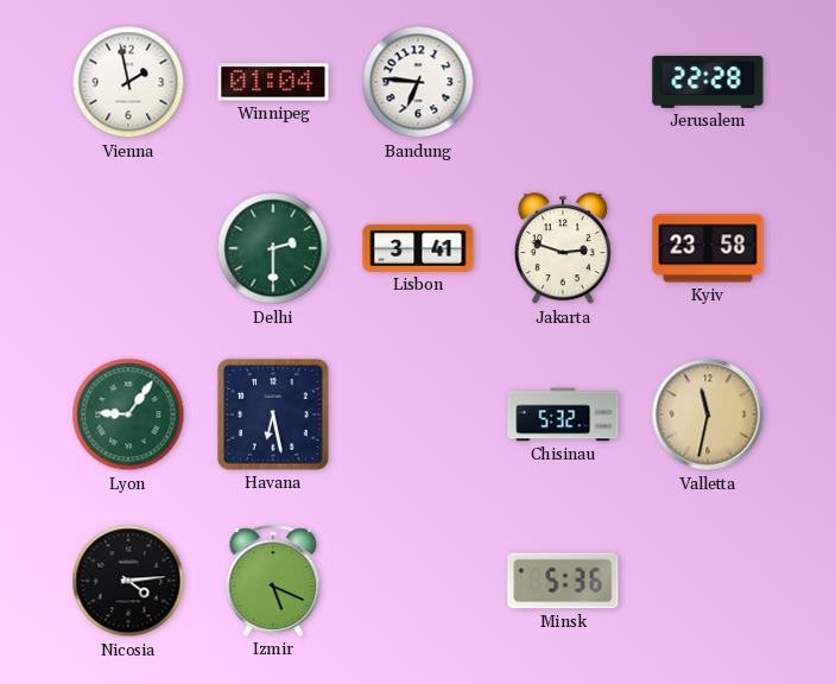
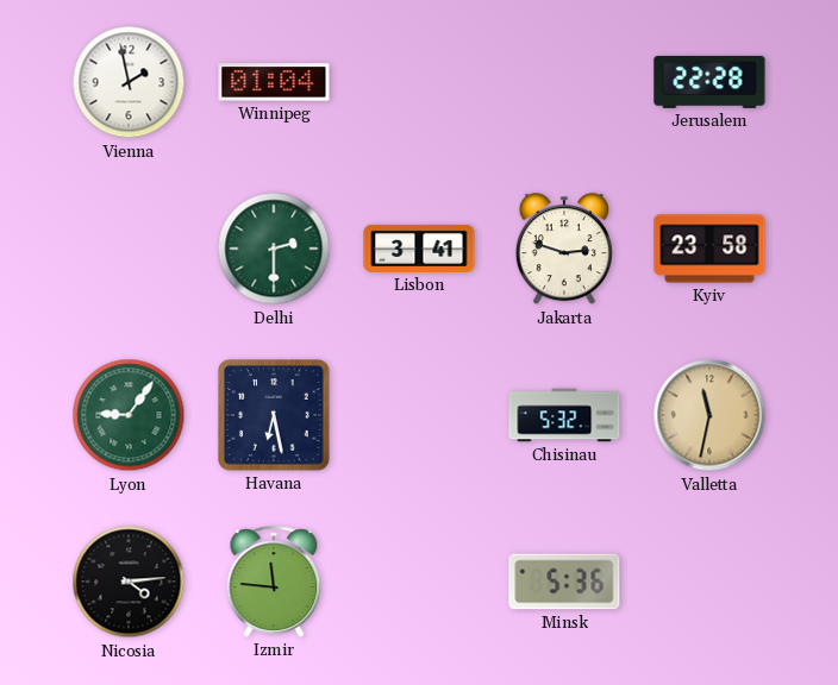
Bandung: 6:46 -> none
Izmir: 5:19 -> 11:46
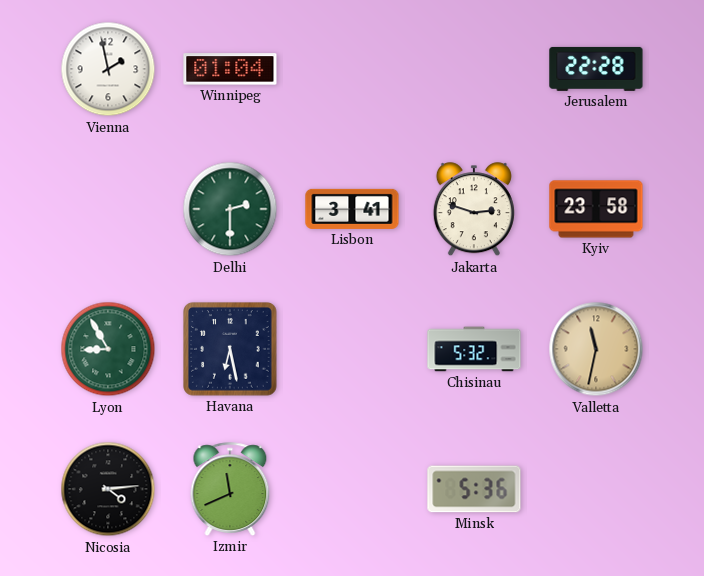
Lyon: 9:06 -> 8:55
Izmir: 11:46 -> 11:41
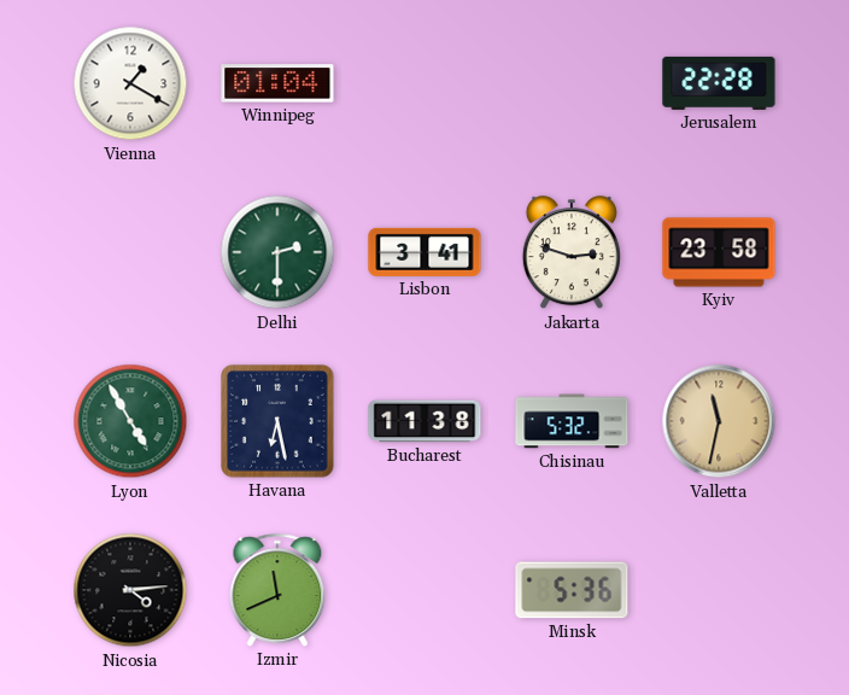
Vienna: 1:58 -> 1:20
Lyon: 8:55 -> 4:55
Bucharest: none -> 11:38
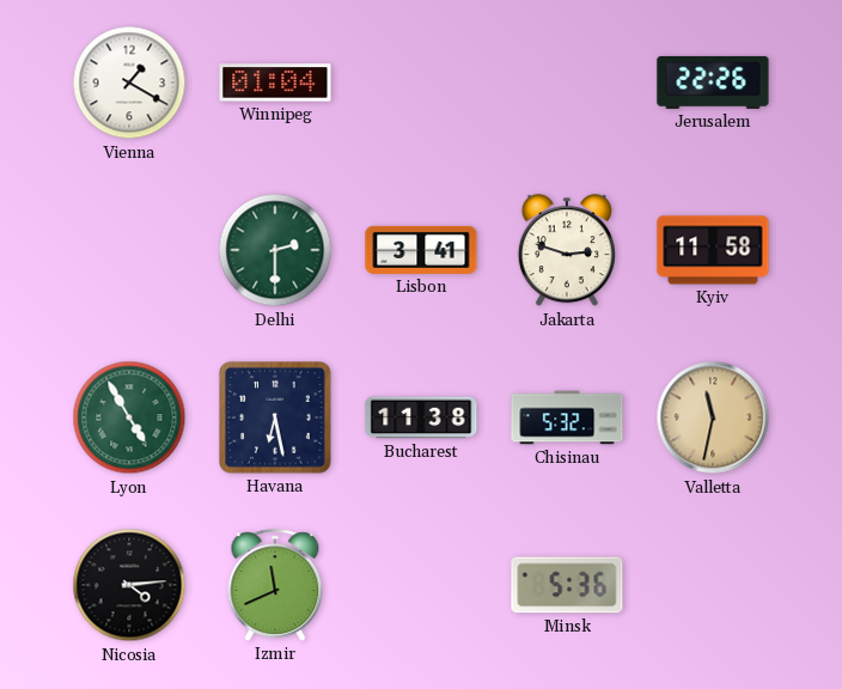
Jerusalem: 22:28 -> 22:26
Kyiv: 23:58 -> 11:58
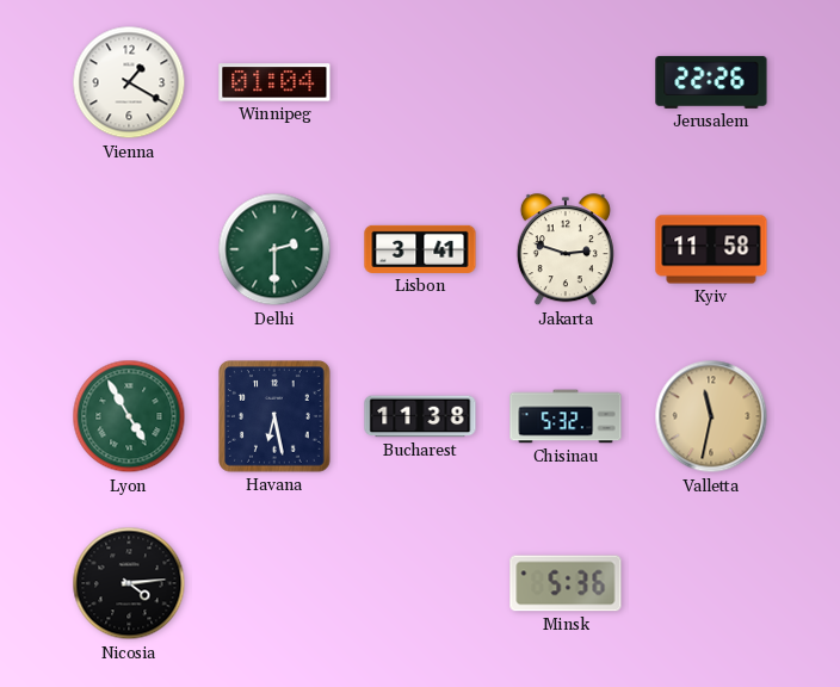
Izmir: 11:41 -> none
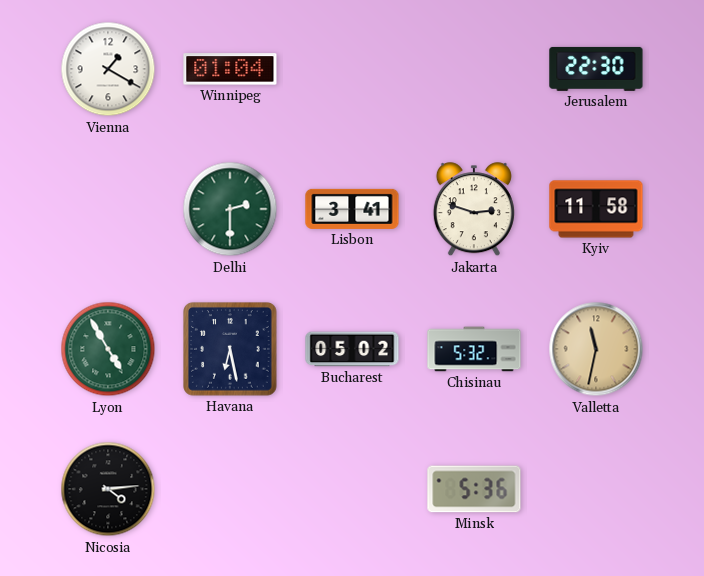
Jerusalem: 22:26 -> 22:30
Bucharest: 11:38 -> 05:02
